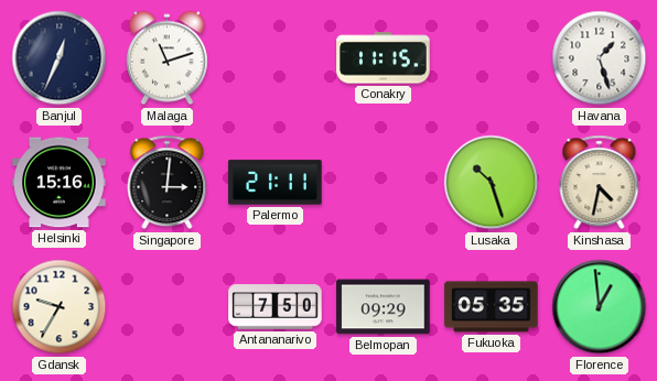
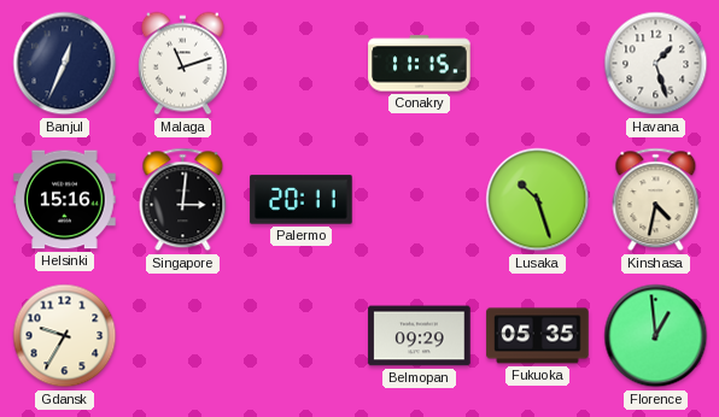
Palermo: 21:11 -> 20:11
Antananarivo: 7:50 -> none
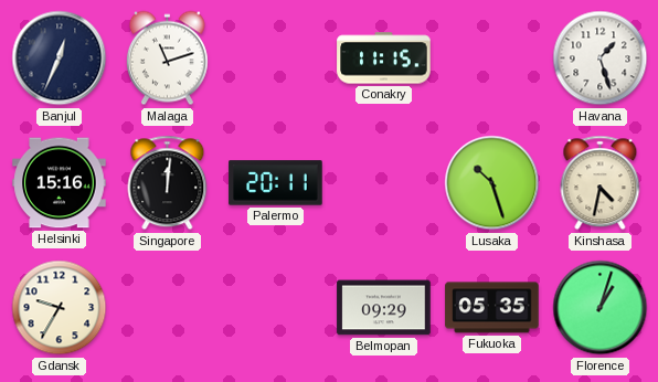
Singapore: 3:01 -> 12:01
Florence: 12:59 -> 1:03
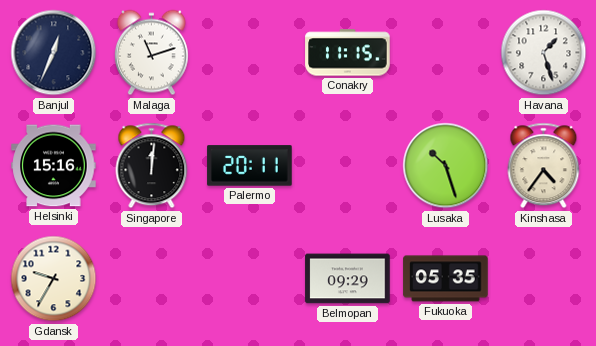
Kinshasa: 4:32 -> 4:36
Florence: 1:03 -> none
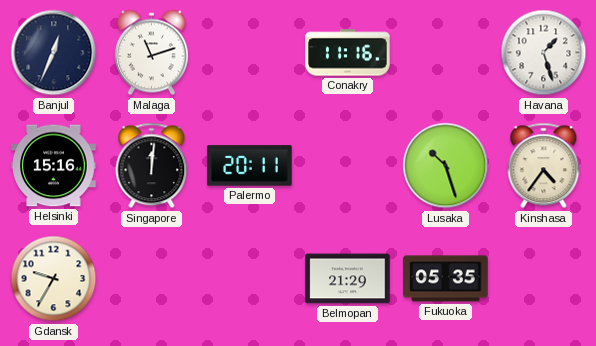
Conakry: 11:15 -> 11:16
Belmopan: 09:29 -> 21:29
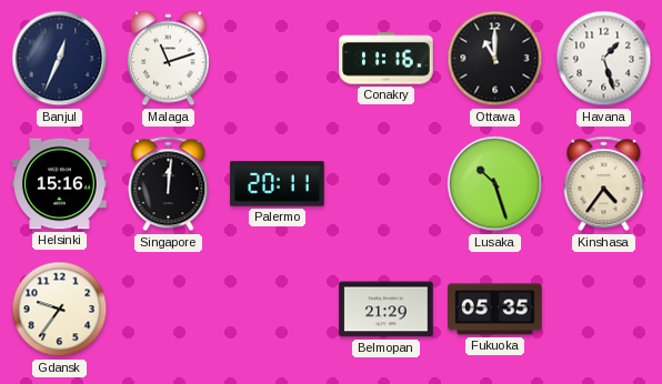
Ottawa: none -> 11:00
Gdansk: 9:35 -> 9:36
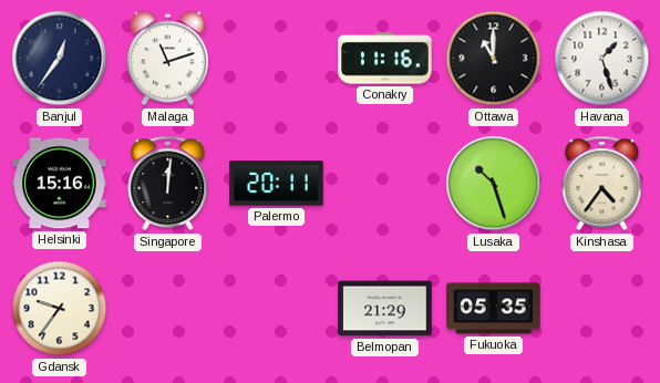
Banjul: 12:34 -> 12:36
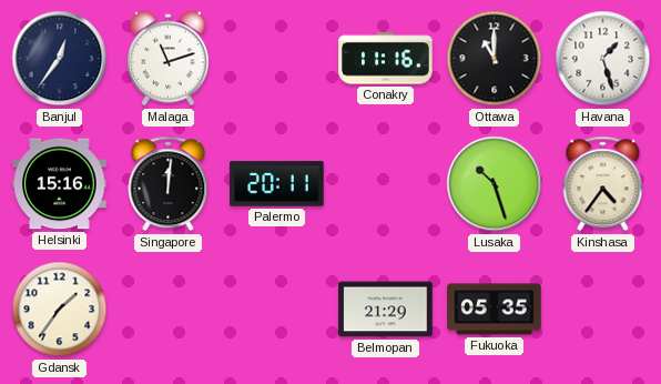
Gdansk: 9:36 -> 1:36
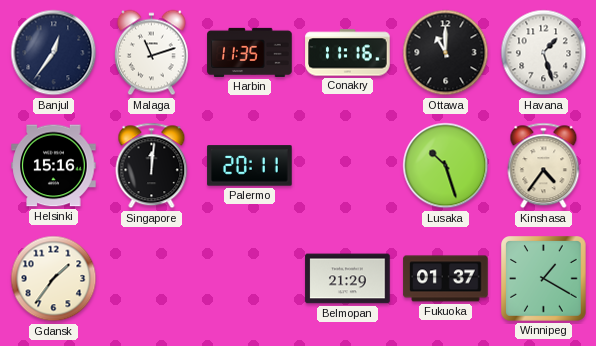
Harbin: none -> 11:35
Fukuoka: 05:35 -> 01:37
Winnipeg: none -> 1:20
